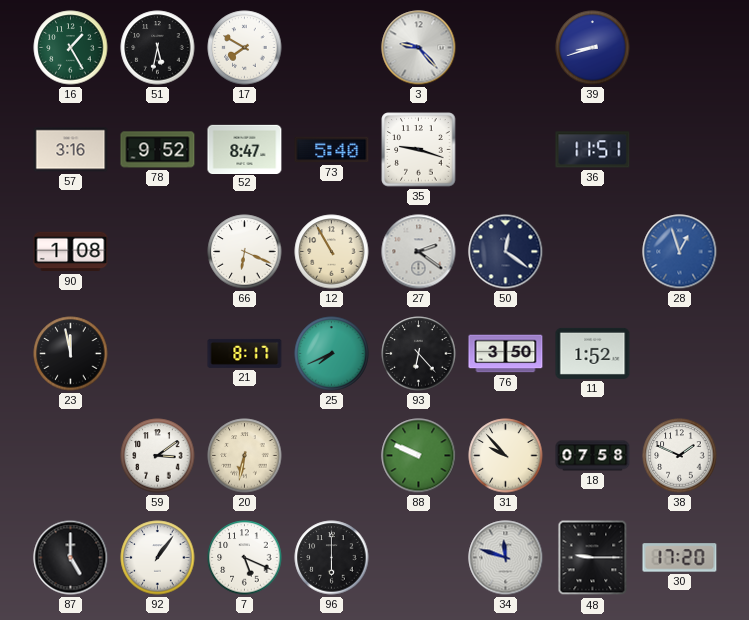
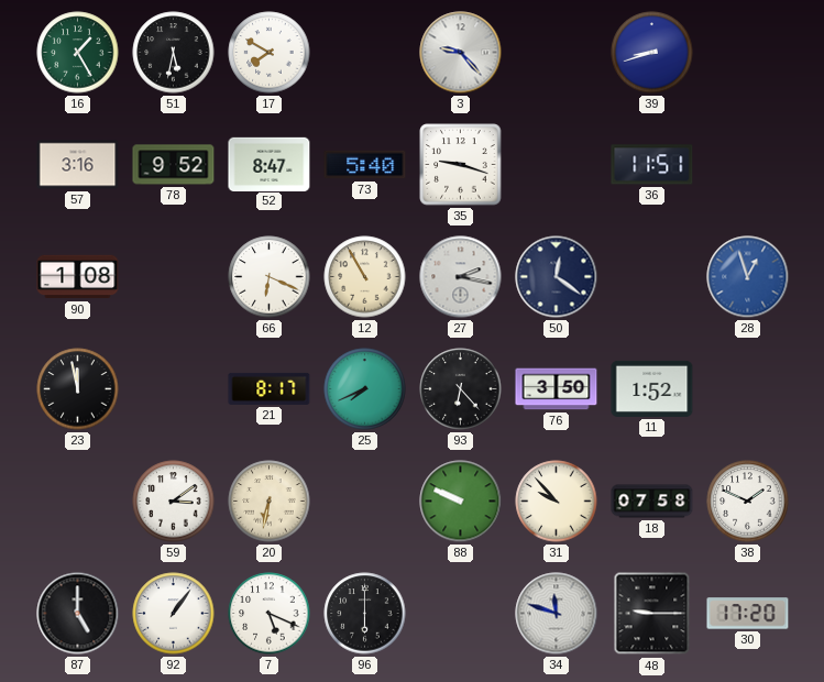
27: 2:21 -> 2:17
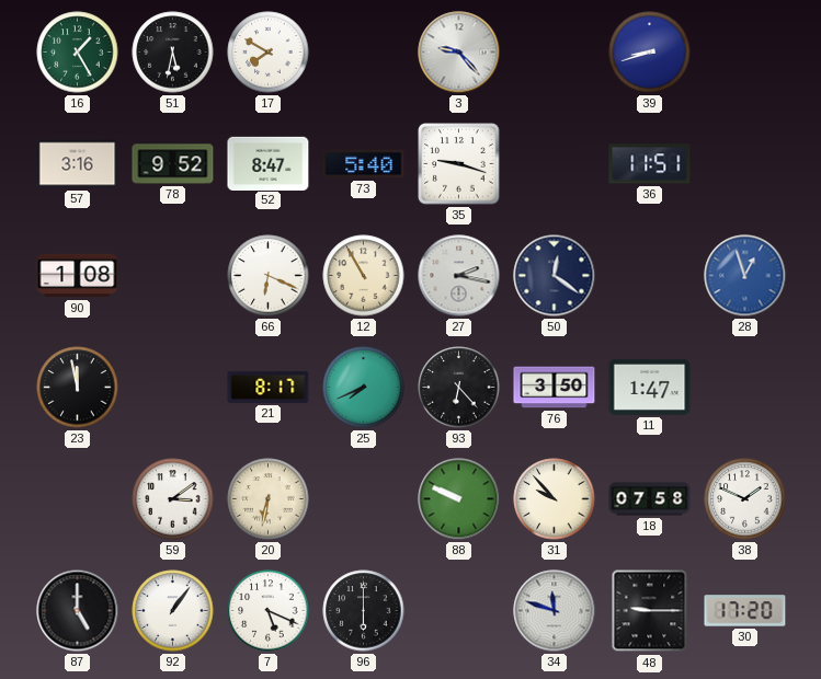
11: 1:52 -> 1:47
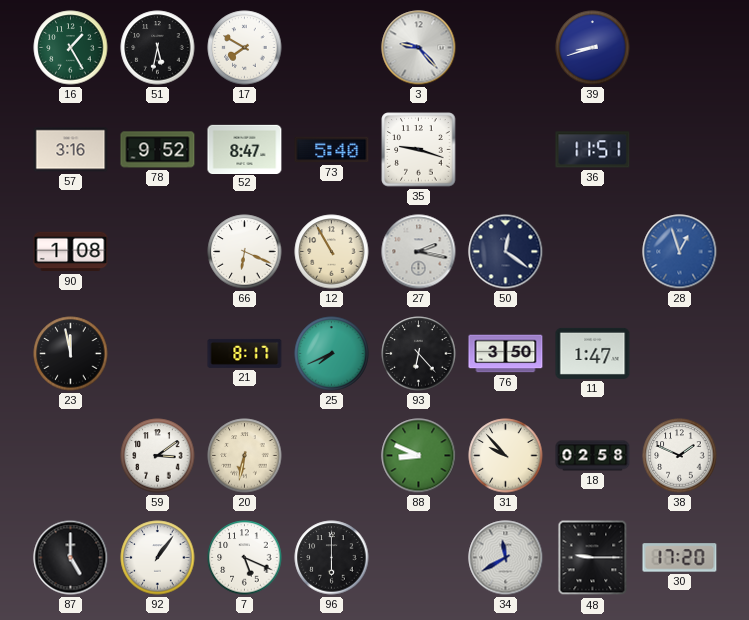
88: 9:49 -> 8:49
18: 07:58 -> 02:58
34: 11:48 -> 11:40
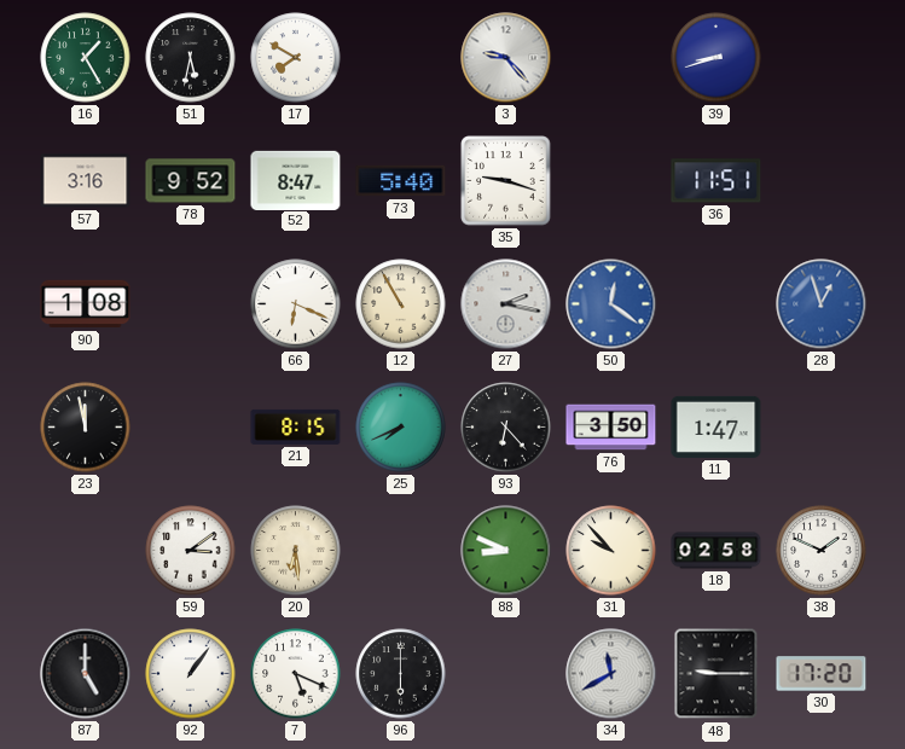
50 dial: navy -> blue
21: 8:17 -> 8:15
20: 6:32 -> 6:29
